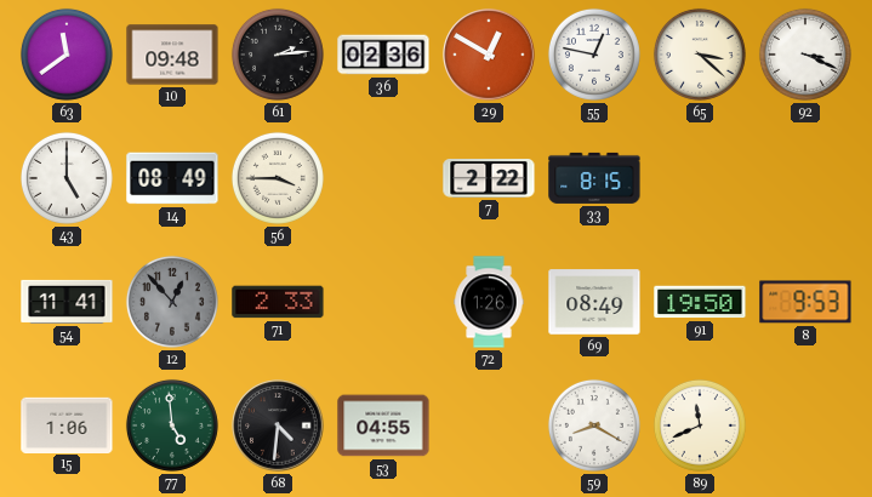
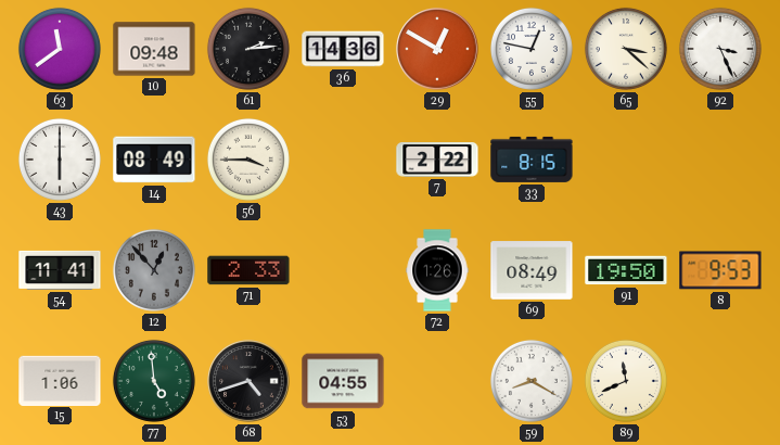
36: 02:36 -> 14:36
92: 3:19 -> 3:26
43: 5:00 -> 6:00
68: 4:31 -> 4:42
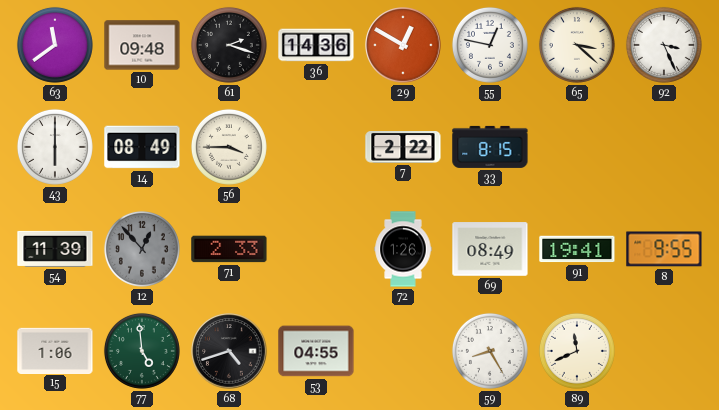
61: 2:14 -> 2:18
54: 11:41 -> 11:39
91: 19:50 -> 19:41
8: 9:53 -> 9:55
59: 8:20 -> 8:25
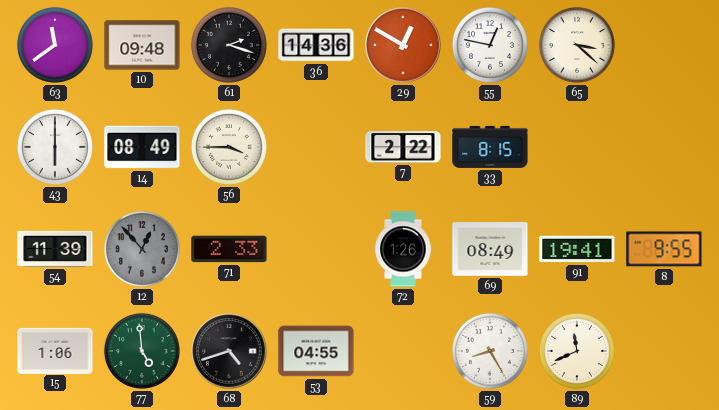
92: 3:26 -> none
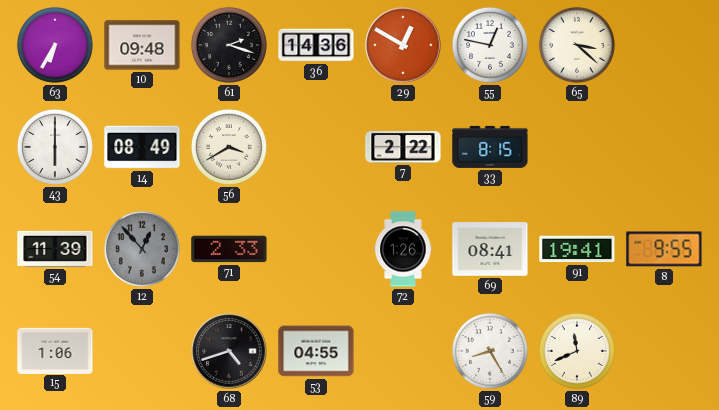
63: 11:39 -> 6:35
56: 3:45 -> 3:40
69: 08:49 -> 08:41
77: 4:59 -> none
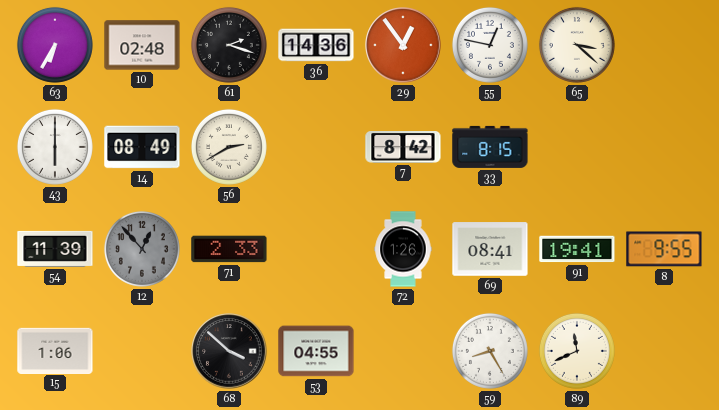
10: 09:48 -> 02:48
29: 12:50 -> 12:54
56: 3:40 -> 2:40
7: 2:22 -> 8:42
68: 4:42 -> 3:52
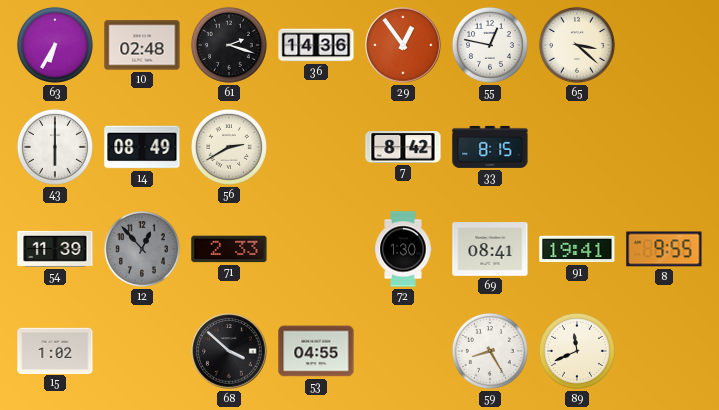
72: 1:26 -> 1:30
15: 1:06 -> 1:02
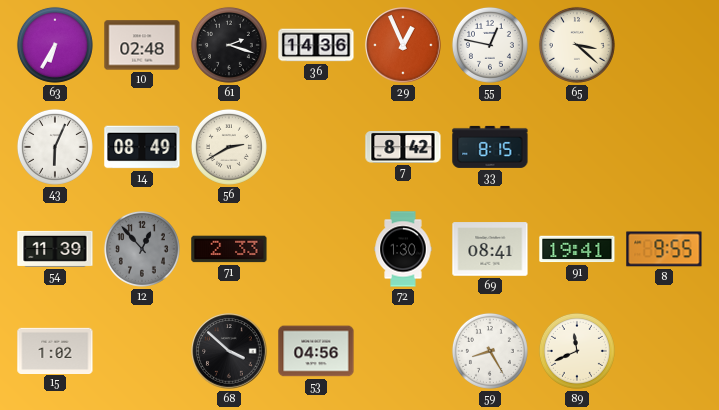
29: 12:54 -> 12:56
43: 6:00 -> 6:04
53: 04:55 -> 04:56
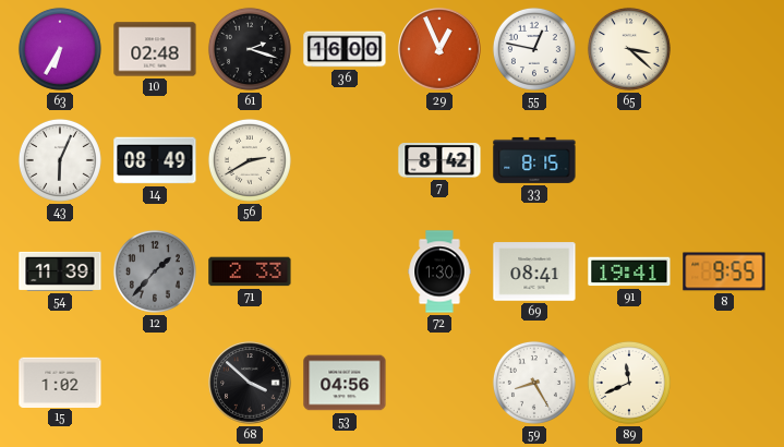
36: 14:36 -> 16:00
12: 12:53 -> 1:37
